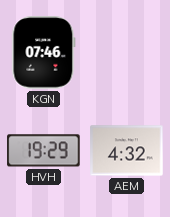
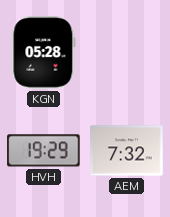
KGN: 07:46 -> 05:28
AEM: 4:32 -> 7:32
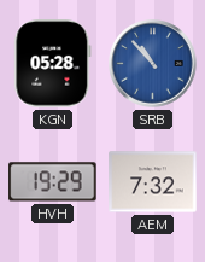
SRB: none -> 10:53
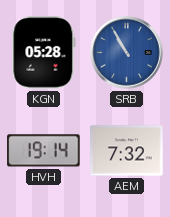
SRB: 10:53 -> 10:55
HVH: 19:29 -> 19:14
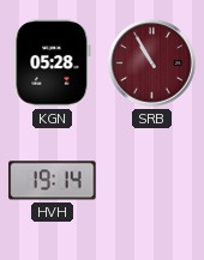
SRB dial: blue -> burgundy
AEM: 7:32 -> none
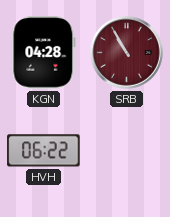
KGN: 05:28 -> 04:28
HVH: 19:14 -> 06:22
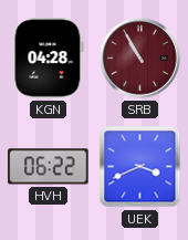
UEK: none -> 3:41
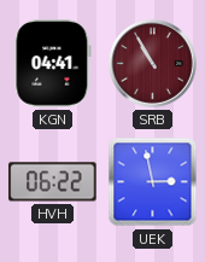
KGN: 04:28 -> 04:41
UEK: 3:41 -> 2:58
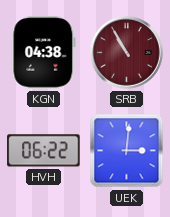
KGN: 04:41 -> 04:38
UEK: 2:58 -> 3:01
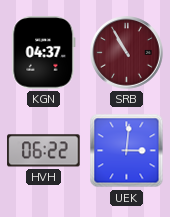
KGN: 04:38 -> 04:37
